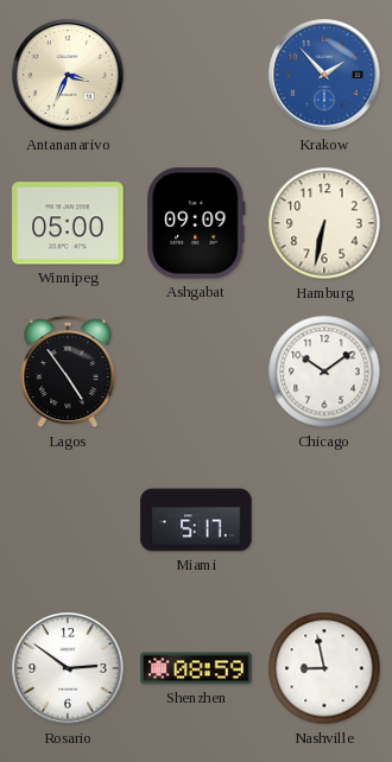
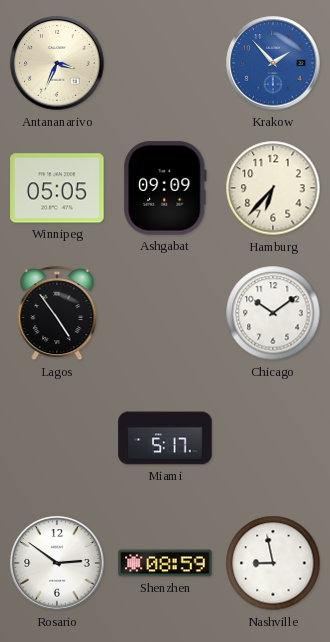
Winnipeg: 05:00 -> 05:05
Hamburg: 6:32 -> 6:37
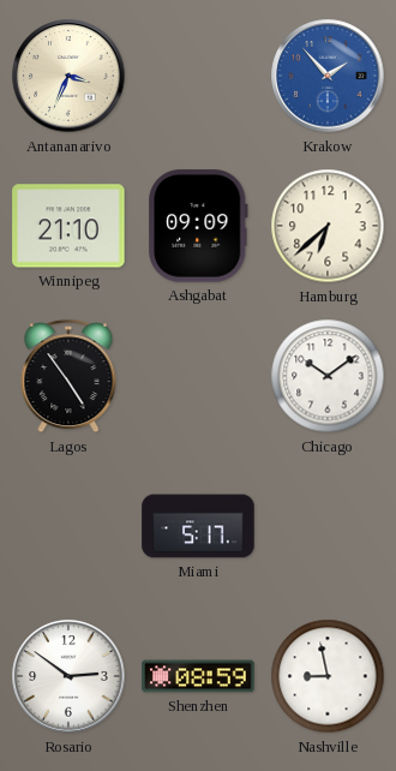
Winnipeg: 05:05 -> 21:10
Hamburg: 6:37 -> 6:38
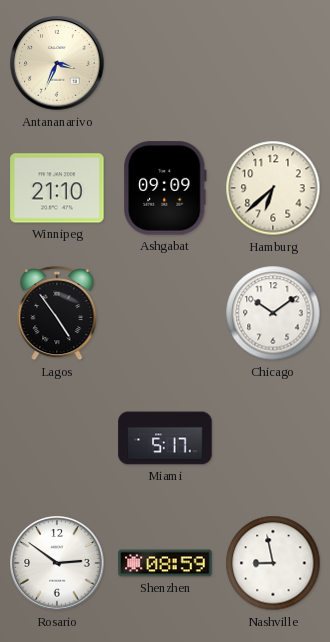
Krakow: 1:53 -> none
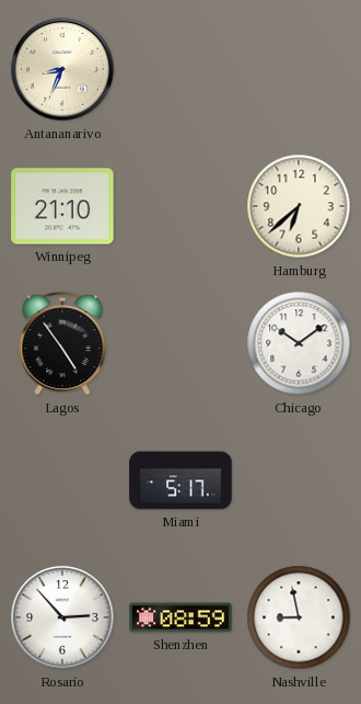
Antananarivo: 3:34 -> 8:34
Ashgabat: 09:09 -> none
Rosario: 2:51 -> 2:53
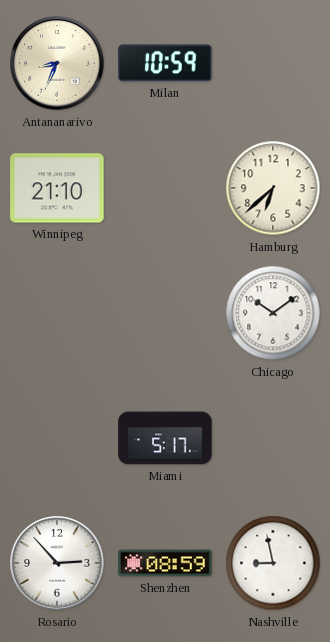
Milan: none -> 10:59
Lagos: 4:54 -> none
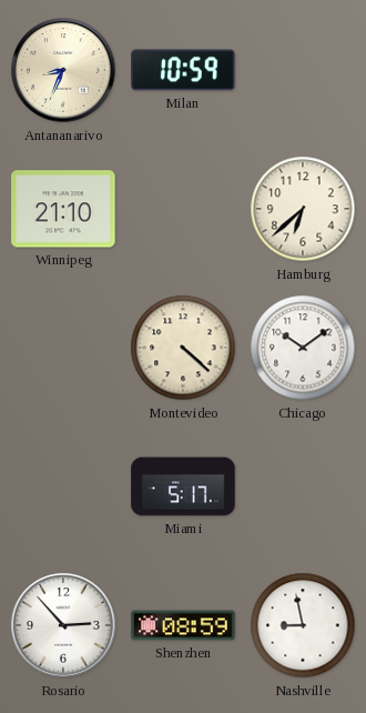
Montevideo: none -> 4:22
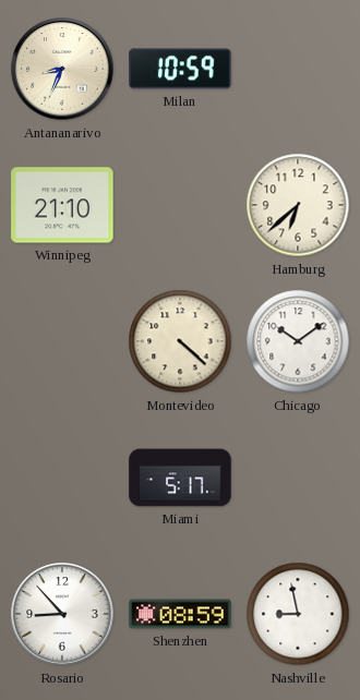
Rosario: 2:53 -> 8:53
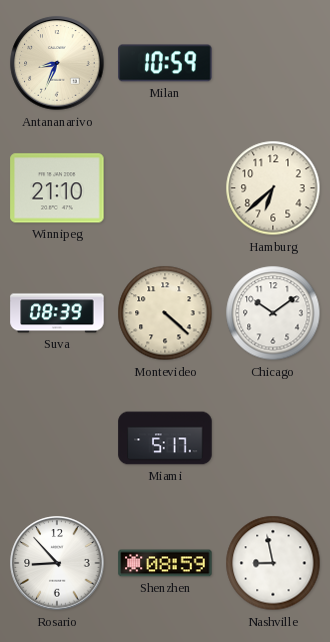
Suva: none -> 08:39
